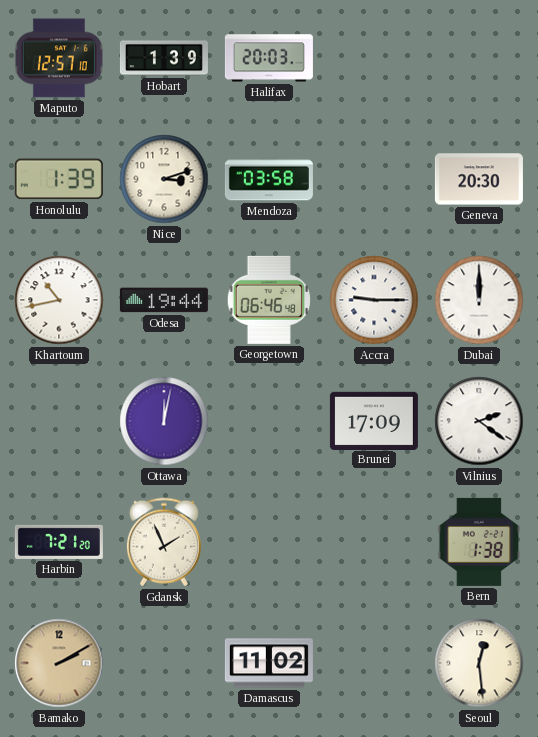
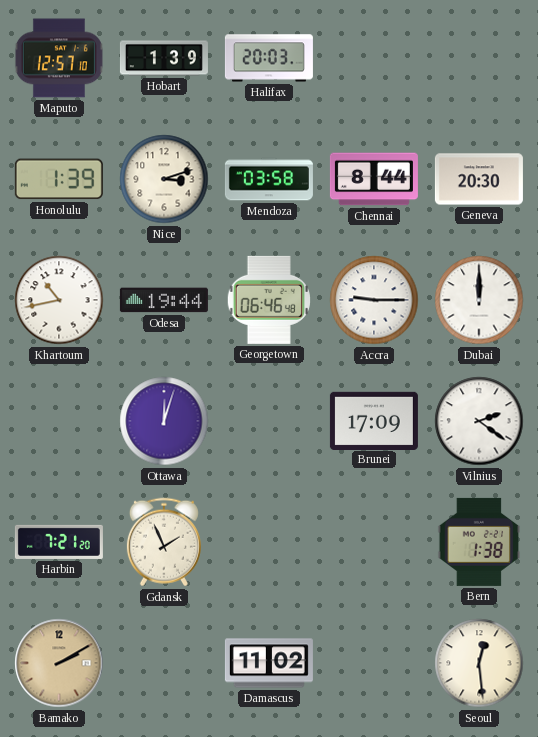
Chennai: none -> 8:44
Ottawa: 12:02 -> 12:03
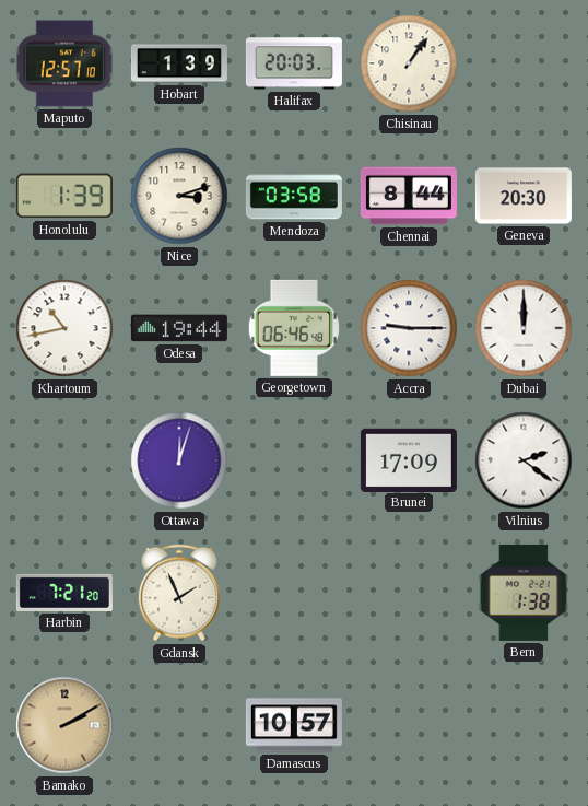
Chisinau: none -> 1:06
Damascus: 11:02 -> 10:57
Seoul: 12:29 -> none
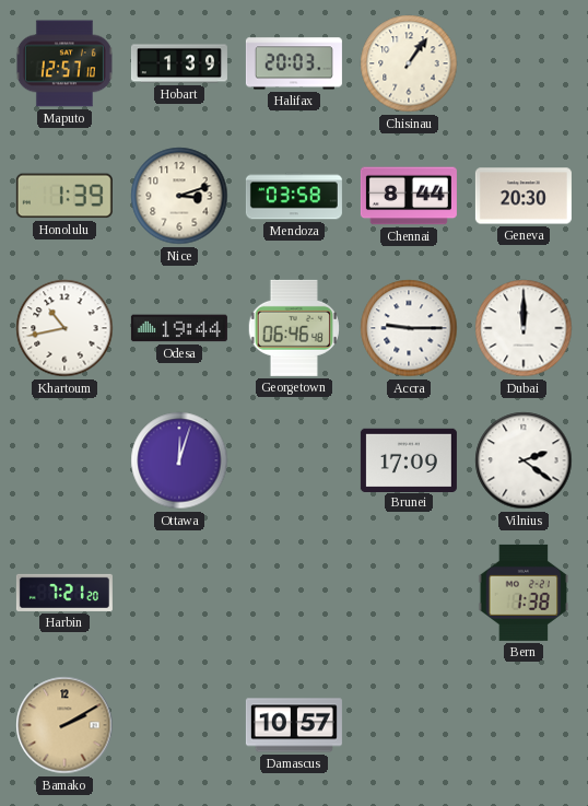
Gdansk: 1:56 -> none
